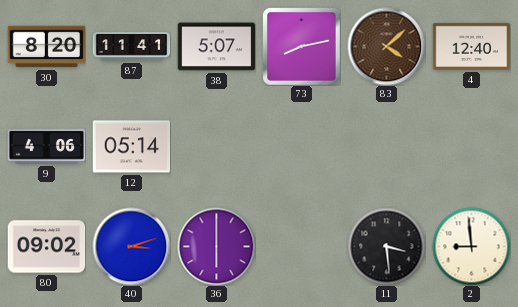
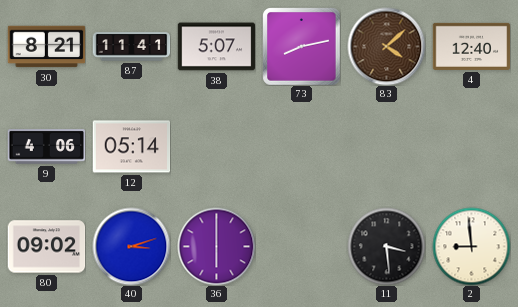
30: 8:20 -> 8:21
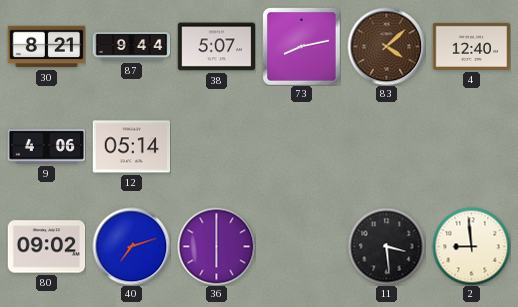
87: 11:41 -> 9:44
40: 3:12 -> 7:12
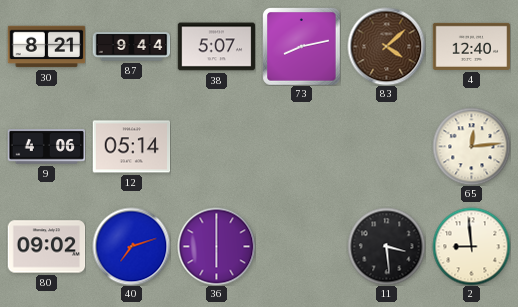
65: none -> 12:14
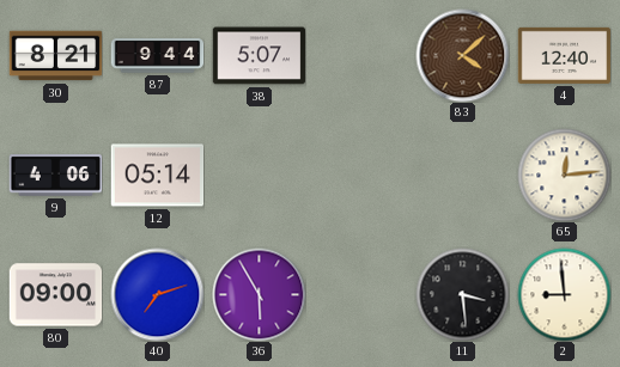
73: 8:13 -> none
80: 09:02 -> 09:00
36: 6:00 -> 5:55
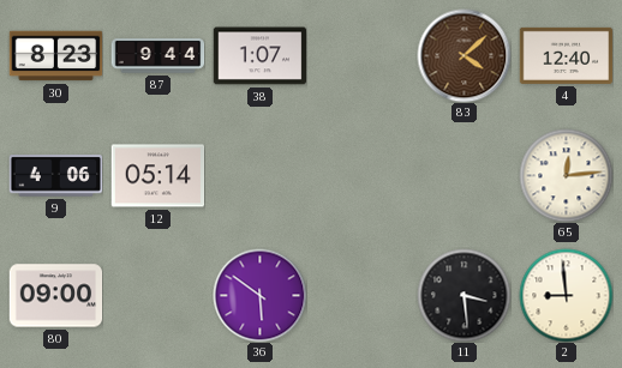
30: 8:21 -> 8:23
38: 5:07 -> 1:07
40: 7:12 -> none
36: 5:55 -> 5:51
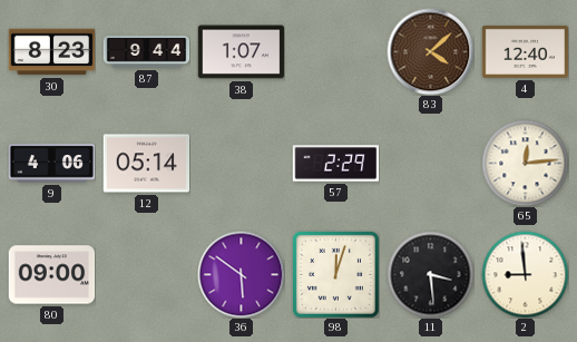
57: none -> 2:29
98: none -> 12:03
